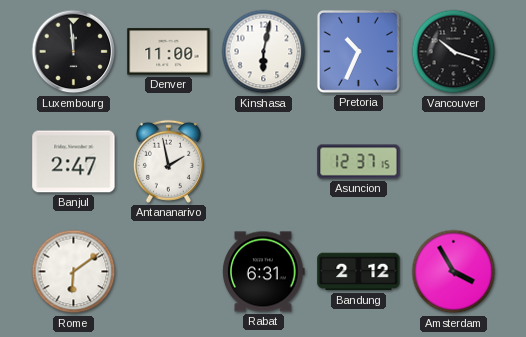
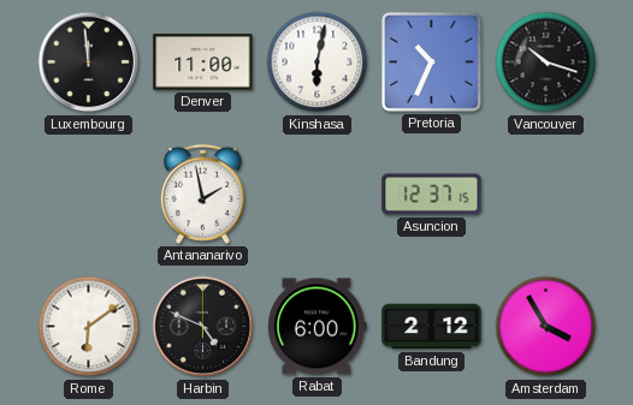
Banjul: 2:47 -> none
Harbin: none -> 4:49
Rabat: 6:31 -> 6:00
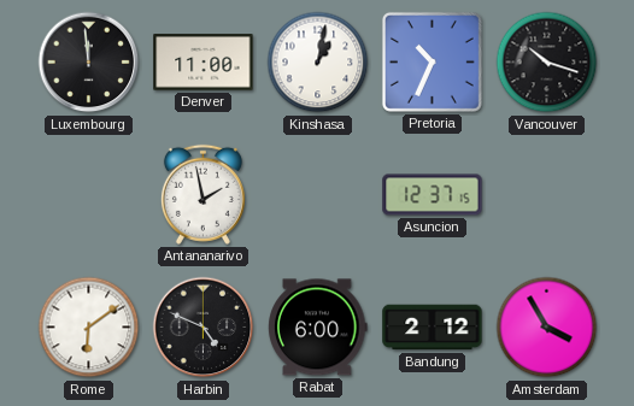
Kinshasa: 6:02 -> 1:02
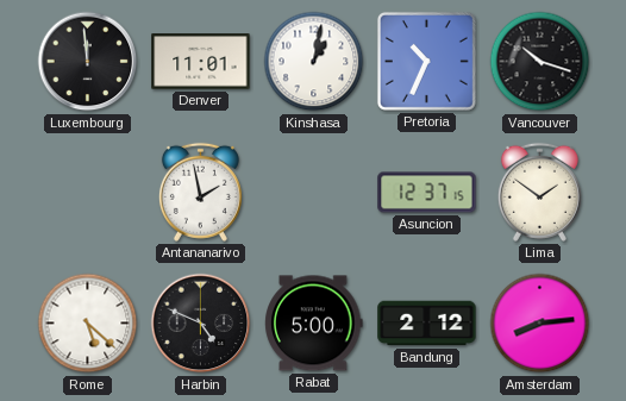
Denver: 11:00 -> 11:01
Lima: none -> 1:51
Rome: 6:09 -> 5:22
Rabat: 6:00 -> 5:00
Amsterdam: 3:55 -> 8:14
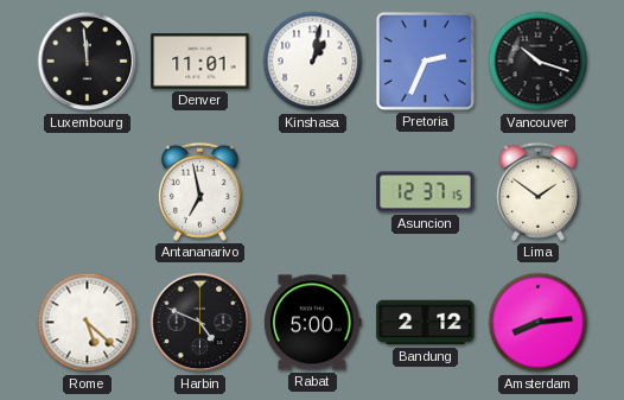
Pretoria: 10:34 -> 2:34
Antananarivo: 1:58 -> 6:58
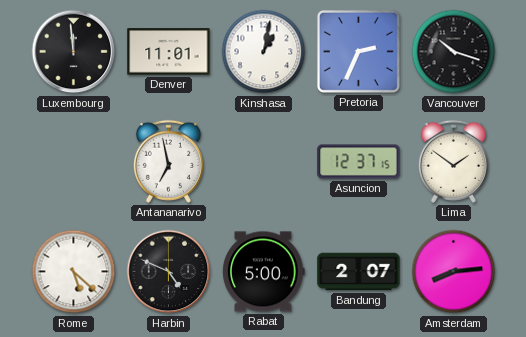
Bandung: 2:12 -> 2:07
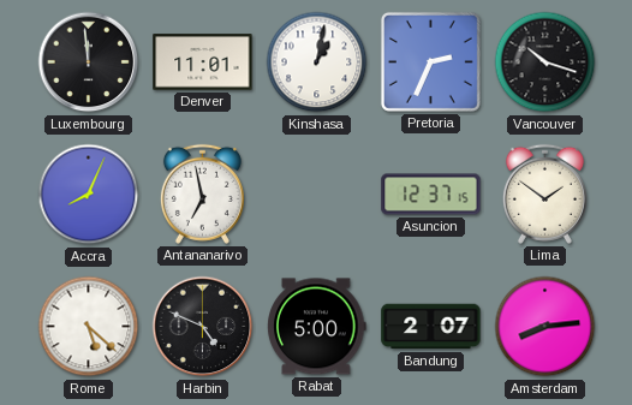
Accra: none -> 8:04
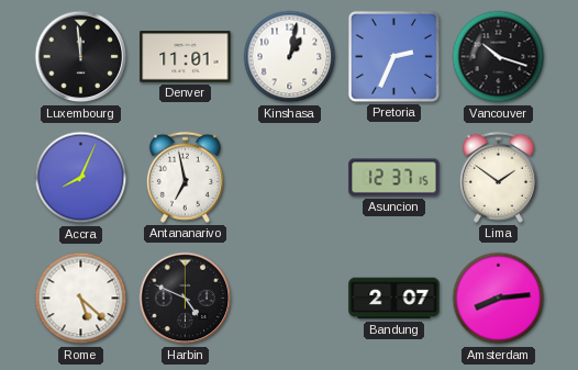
Rabat: 5:00 -> none
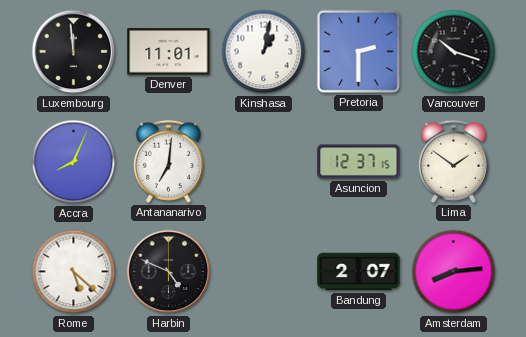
Pretoria: 2:34 -> 2:30
Antananarivo: 6:58 -> 7:01
